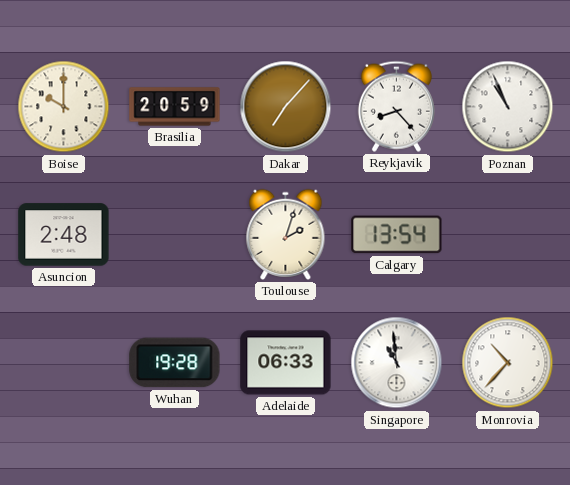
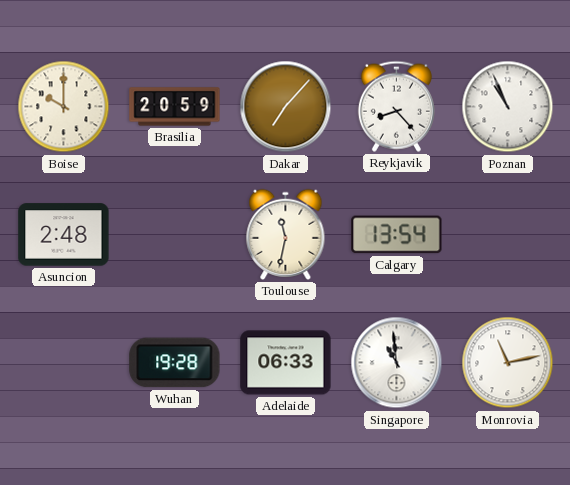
Toulouse: 2:03 -> 11:32
Monrovia: 10:37 -> 11:13
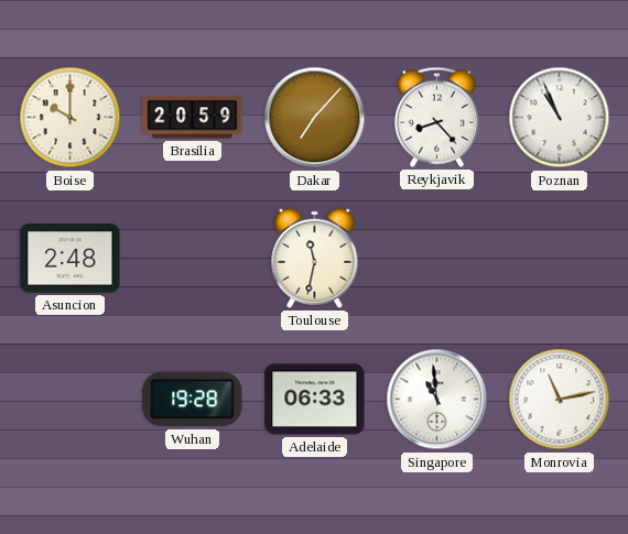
Calgary: 13:54 -> none
